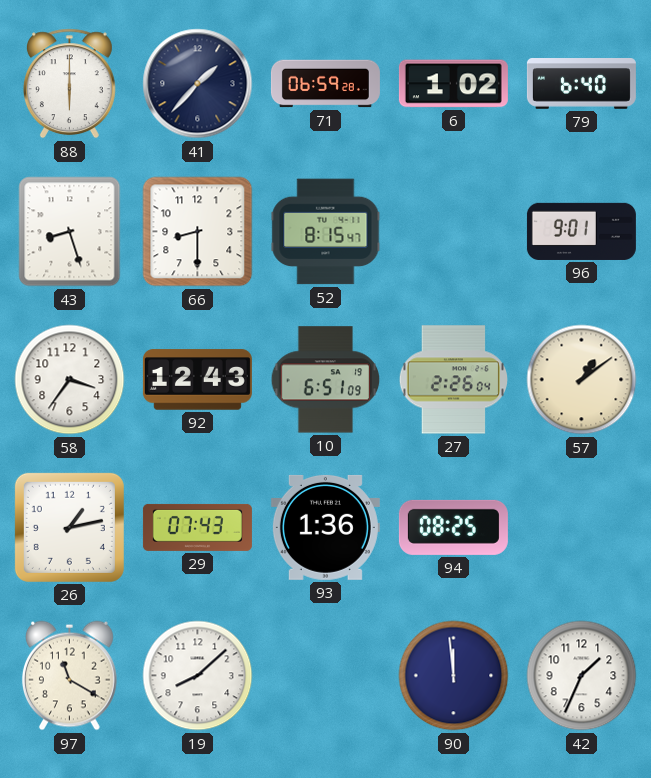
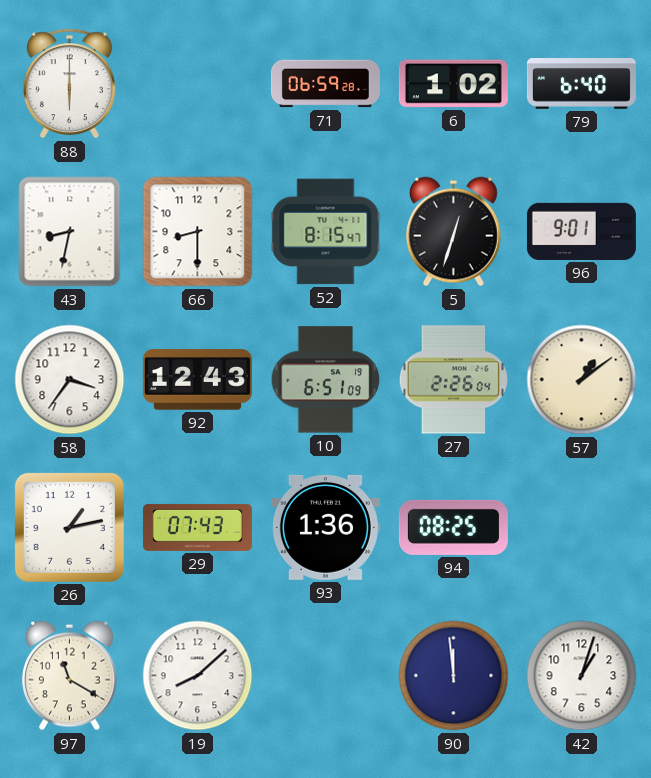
41: 1:37 -> none
43: 8:27 -> 8:32
5: none -> 12:33
42: 1:34 -> 1:03
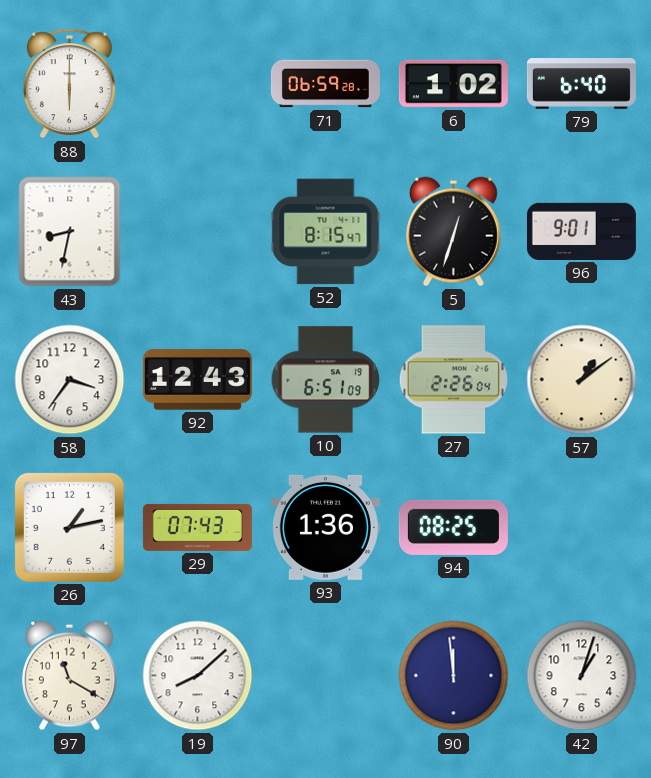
66: 8:30 -> none
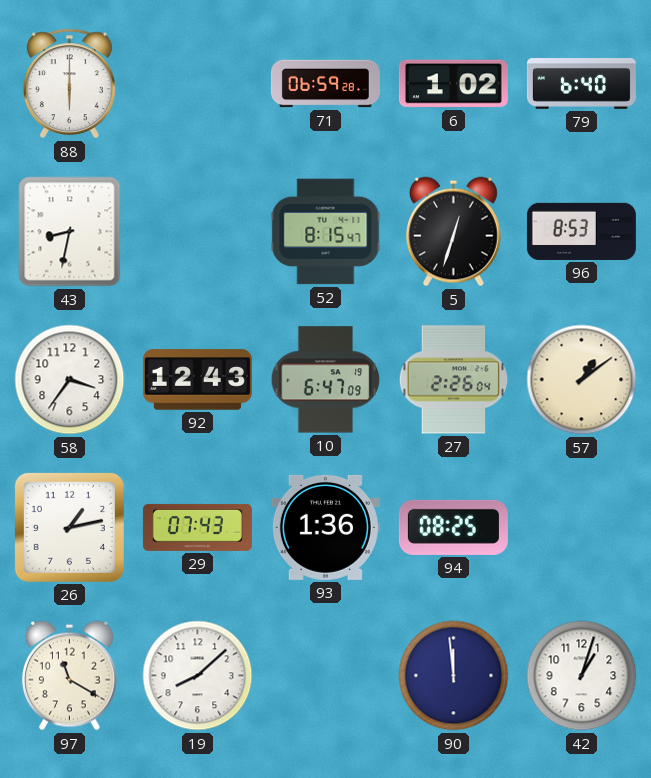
96: 9:01 -> 8:53
10: 6:51 -> 6:47
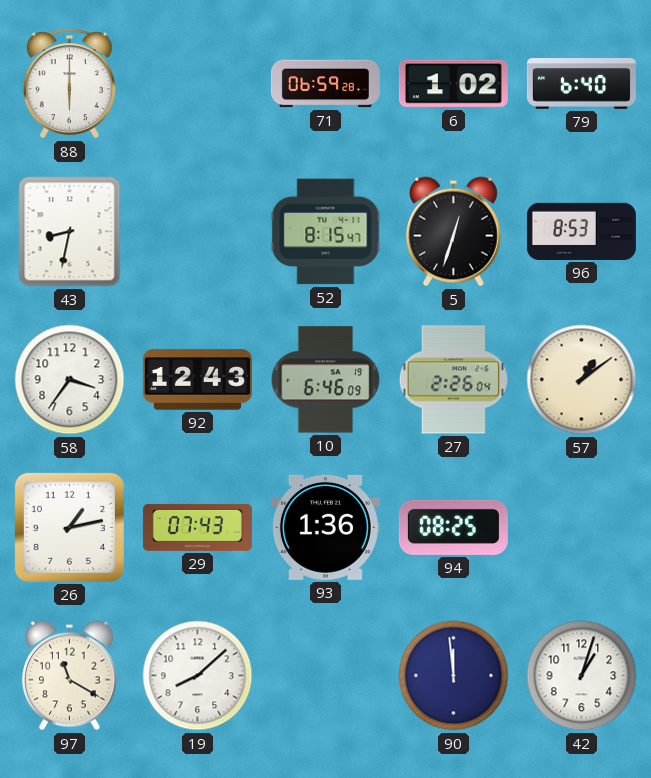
10: 6:47 -> 6:46
